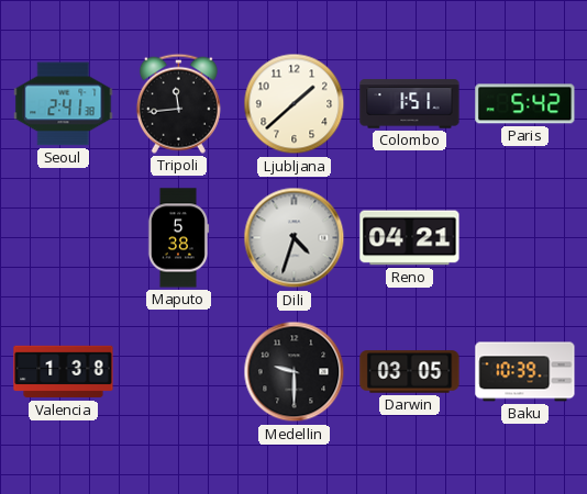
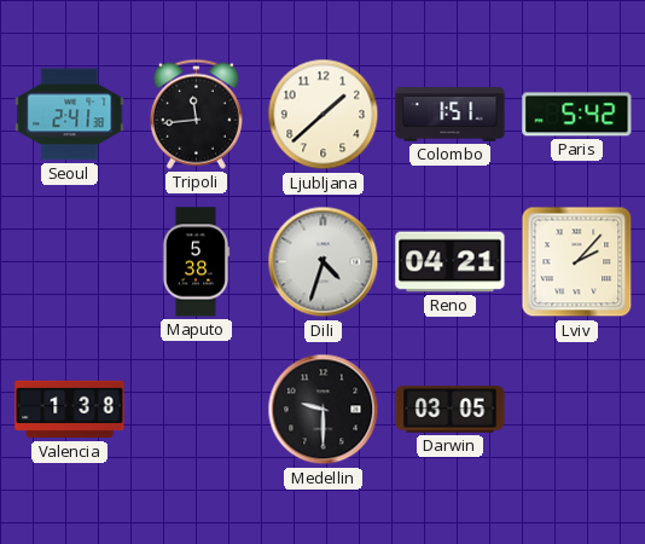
Lviv: none -> 2:07
Baku: 10:39 -> none
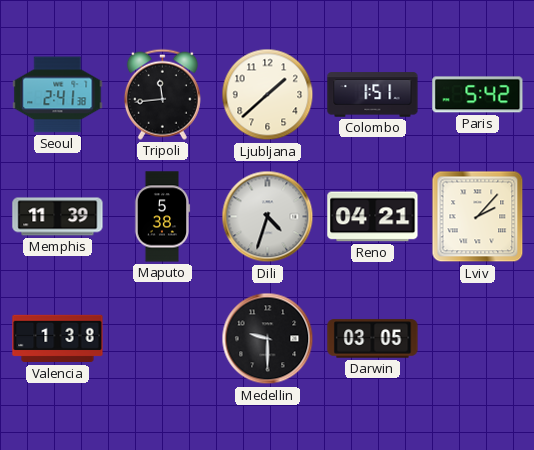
Memphis: none -> 11:39
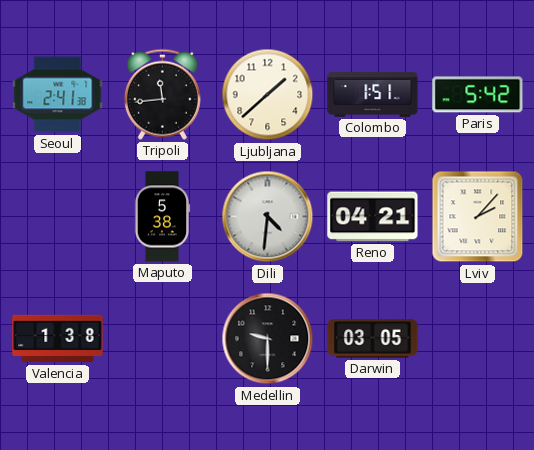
Memphis: 11:39 -> none
Dili: 4:33 -> 4:31
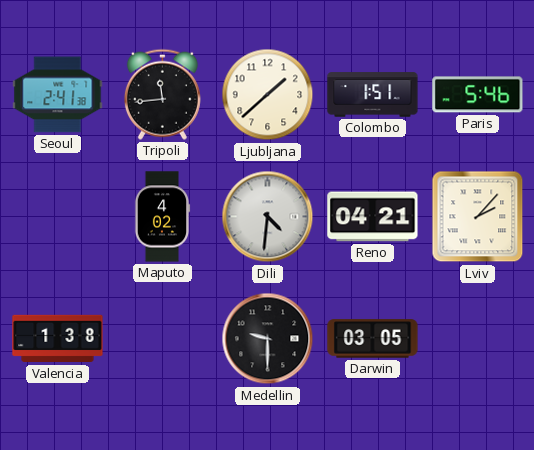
Paris: 5:42 -> 5:46
Maputo: 5:38 -> 4:02
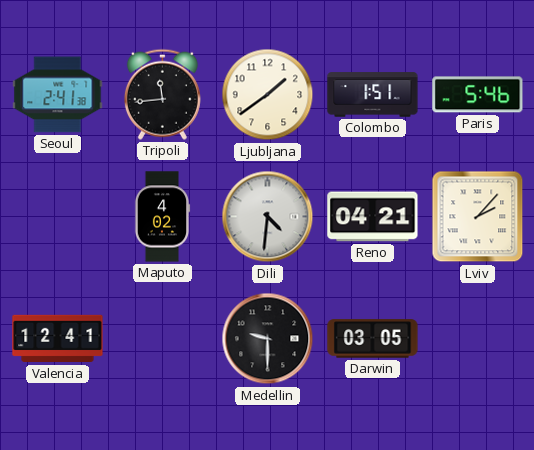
Ljubljana: 1:38 -> 1:39
Valencia: 1:38 -> 12:41
